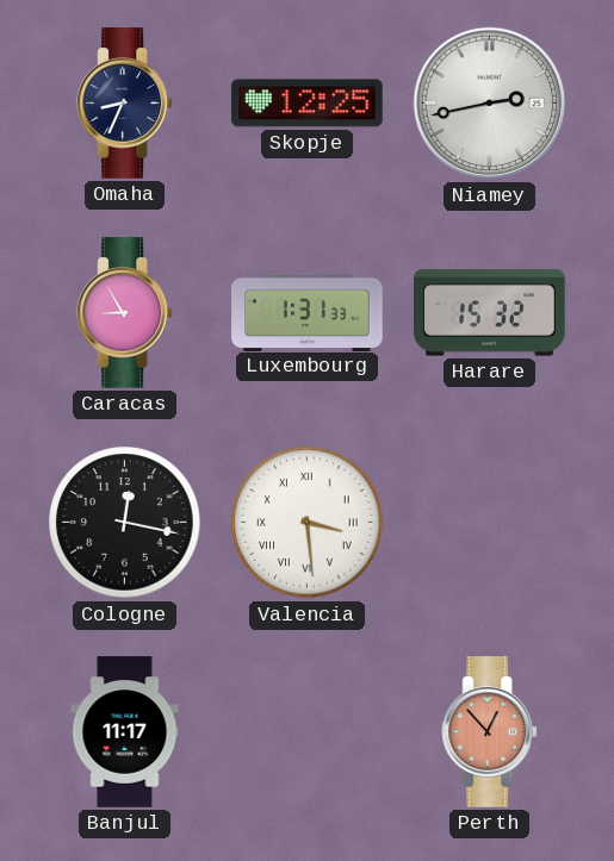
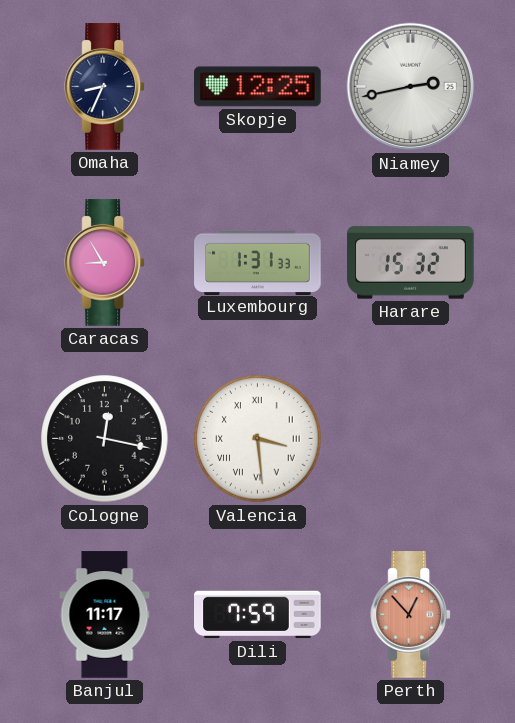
Dili: none -> 7:59
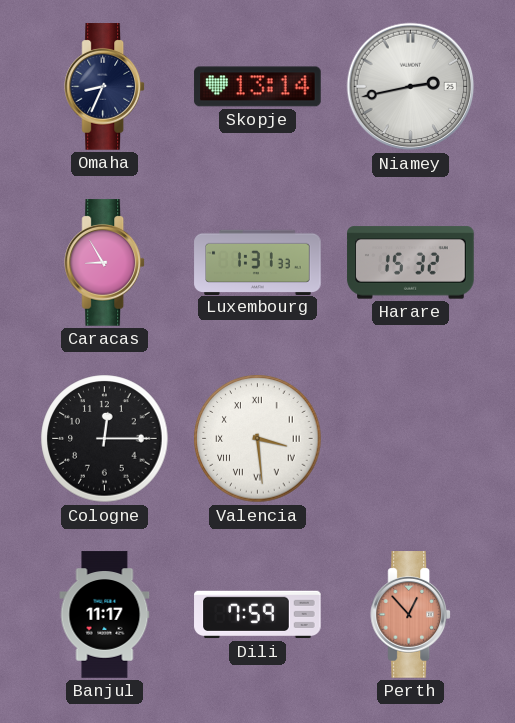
Skopje: 12:25 -> 13:14
Cologne: 12:17 -> 12:15
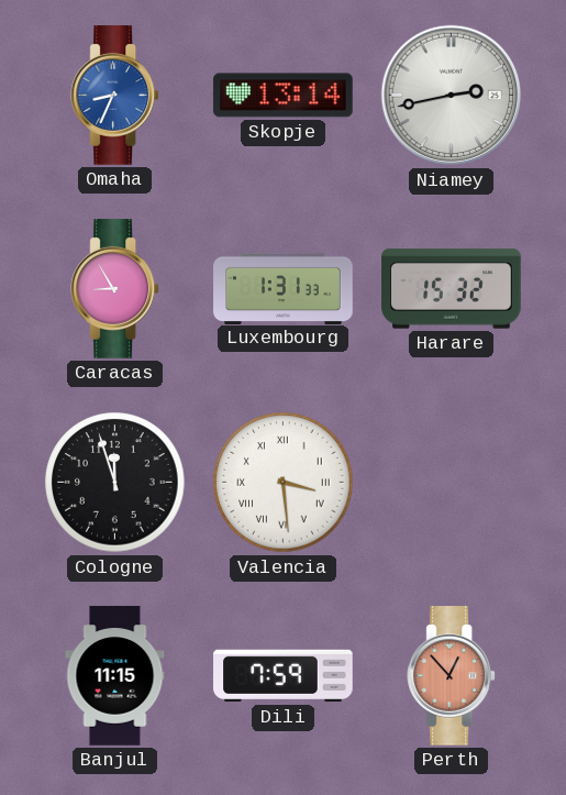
Omaha dial: navy -> blue
Cologne: 12:15 -> 11:57
Banjul: 11:17 -> 11:15
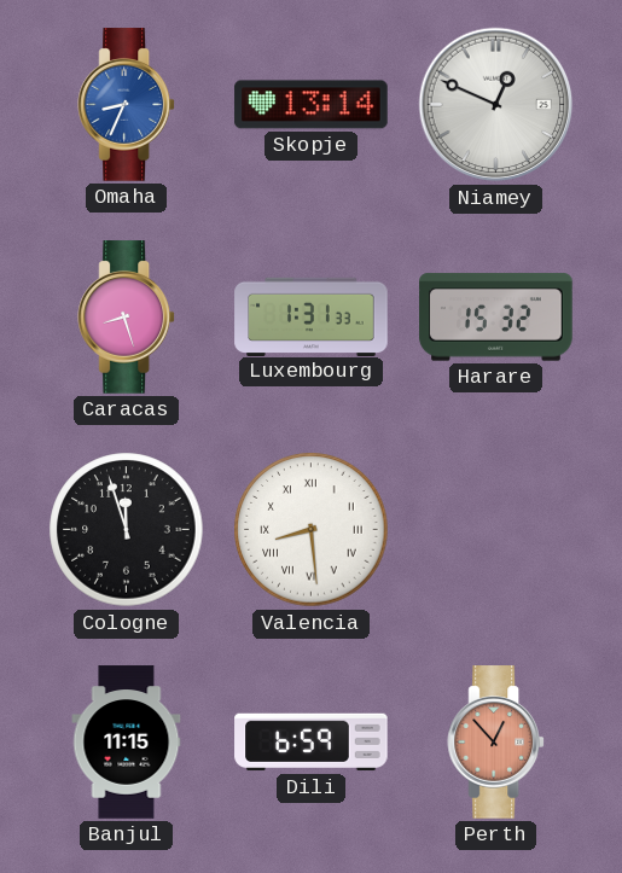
Niamey: 2:43 -> 12:49
Caracas: 8:55 -> 8:27
Valencia: 3:29 -> 8:29
Dili: 7:59 -> 6:59
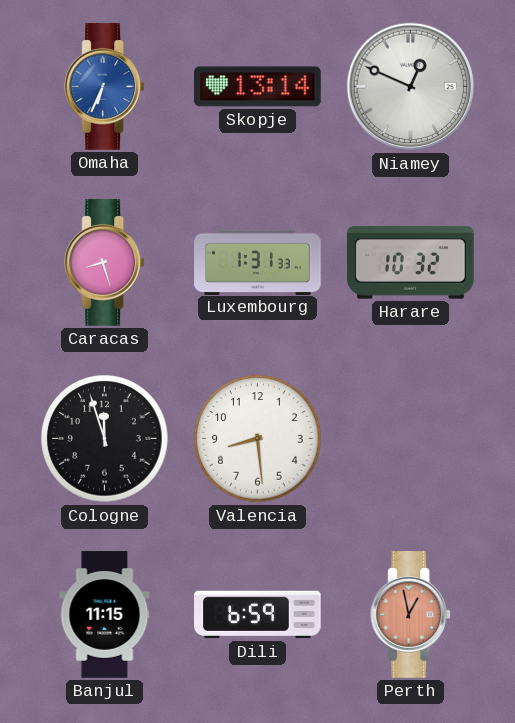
Omaha: 8:34 -> 6:34
Harare: 15:32 -> 10:32
Valencia numerals: Roman -> Arabic
Perth: 12:53 -> 12:58
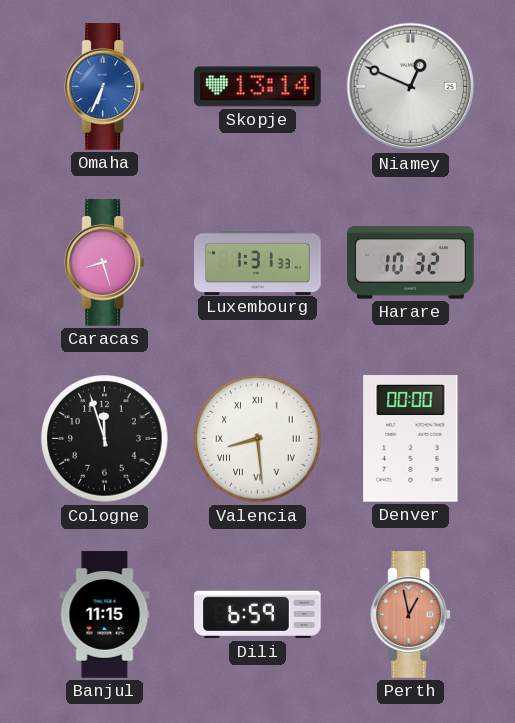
Valencia numerals: Arabic -> Roman
Denver: none -> 00:00
